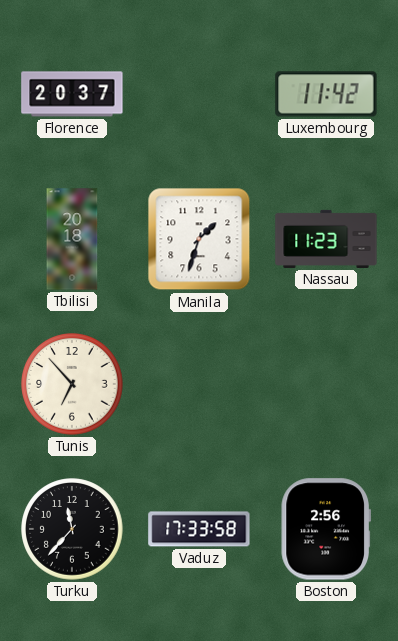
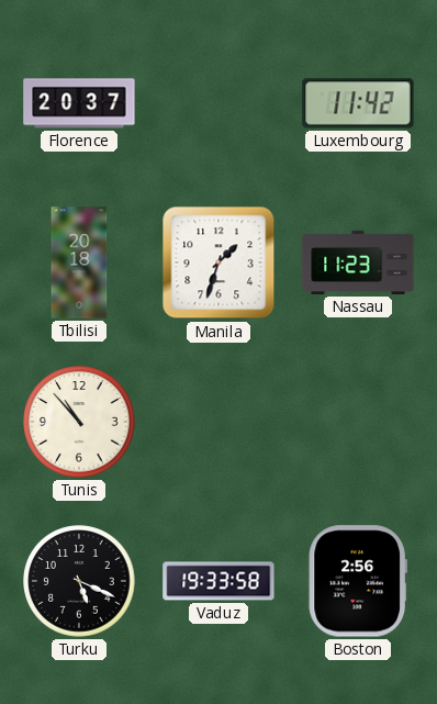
Tunis: 6:53 -> 10:53
Turku: 11:37 -> 5:19
Vaduz: 17:33 -> 19:33
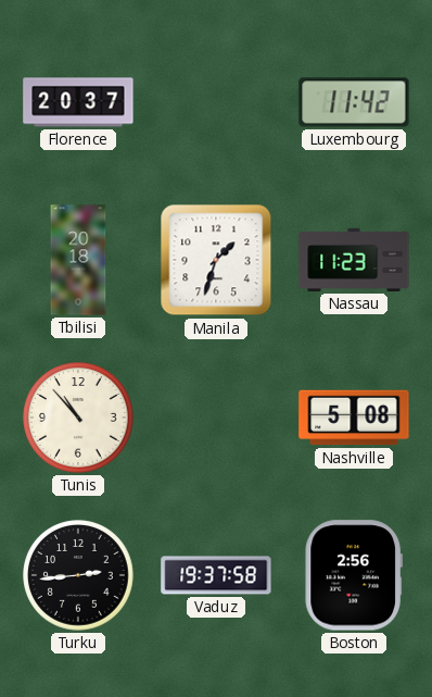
Nashville: none -> 5:08
Turku: 5:19 -> 2:44
Vaduz: 19:33 -> 19:37
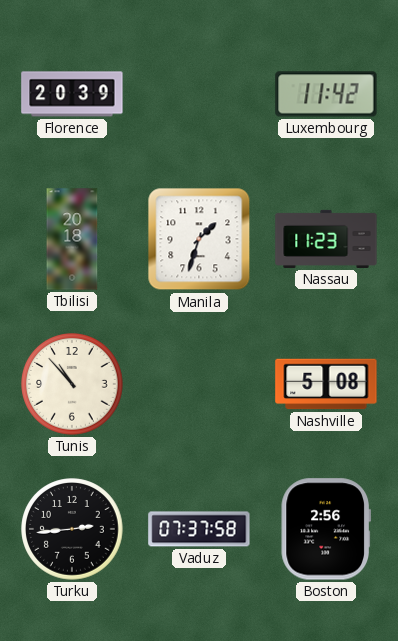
Florence: 20:37 -> 20:39
Vaduz: 19:37 -> 07:37
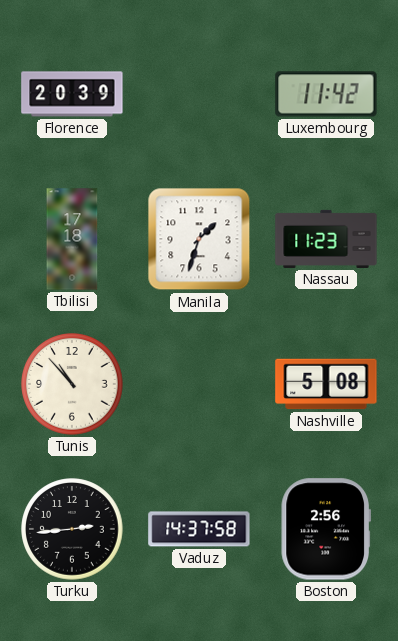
Tbilisi: 20:18 -> 17:18
Vaduz: 07:37 -> 14:37
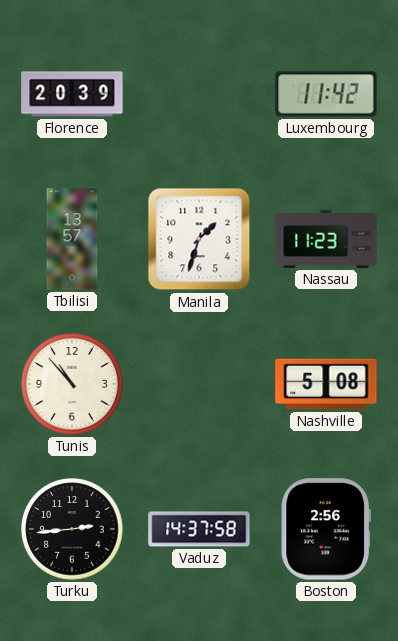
Tbilisi: 17:18 -> 13:57
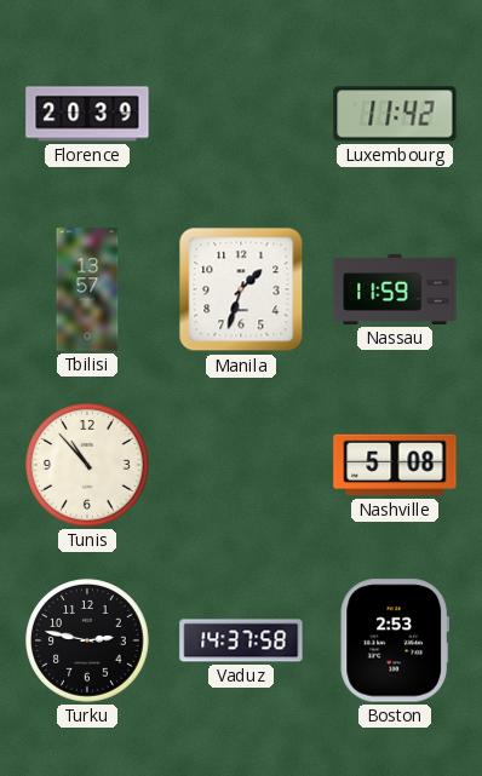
Nassau: 11:23 -> 11:59
Turku: 2:44 -> 2:47
Boston: 2:56 -> 2:53
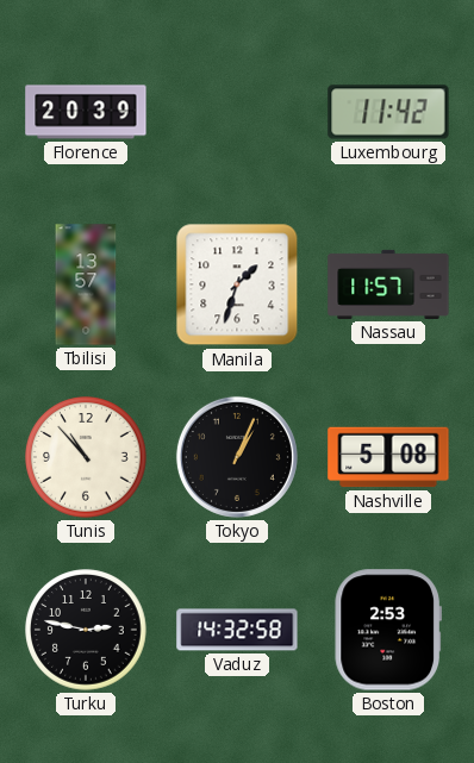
Nassau: 11:59 -> 11:57
Tokyo: none -> 1:04
Vaduz: 14:37 -> 14:32
